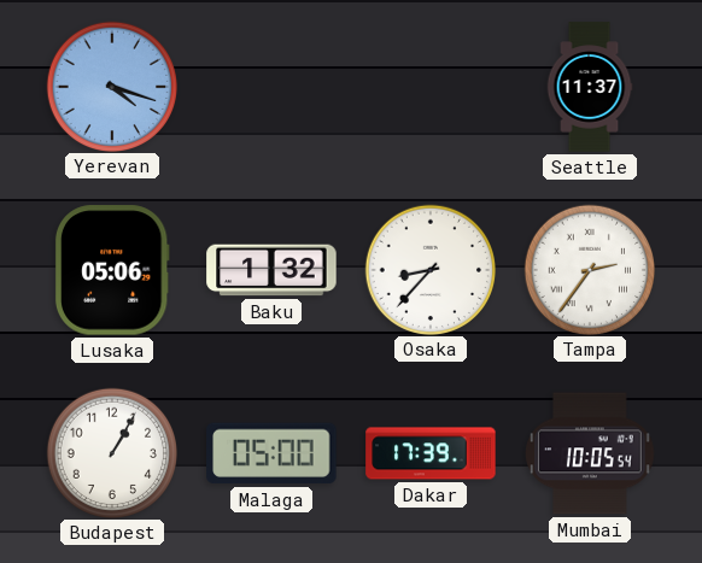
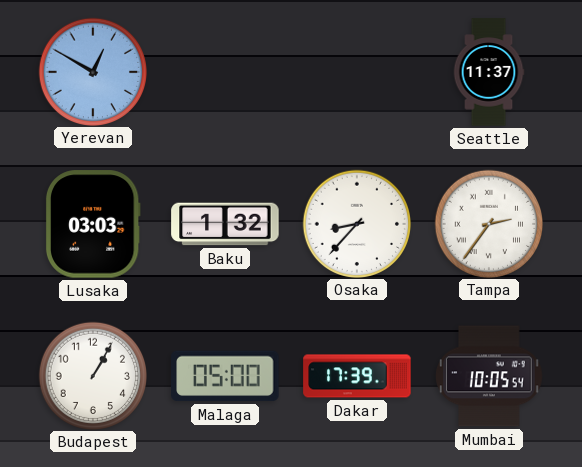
Yerevan: 4:18 -> 12:50
Lusaka: 05:06 -> 03:03
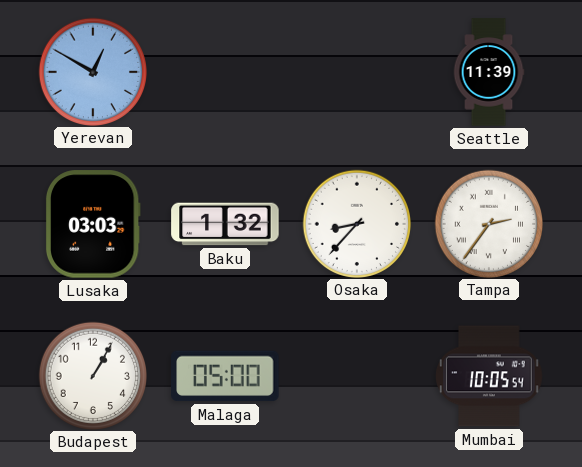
Seattle: 11:37 -> 11:39
Dakar: 17:39 -> none
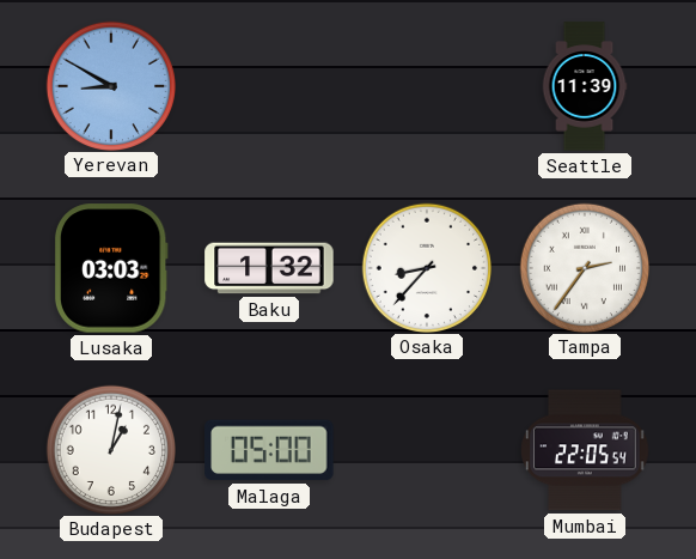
Yerevan: 12:50 -> 8:50
Budapest: 1:05 -> 1:02
Mumbai: 10:05 -> 22:05
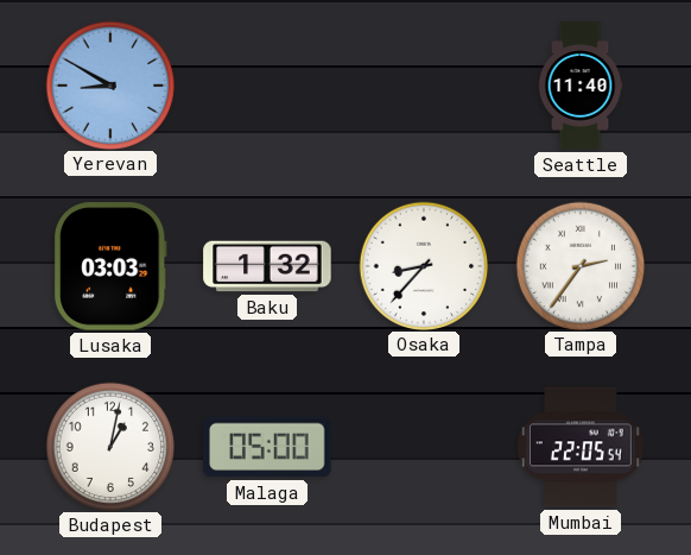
Seattle: 11:39 -> 11:40
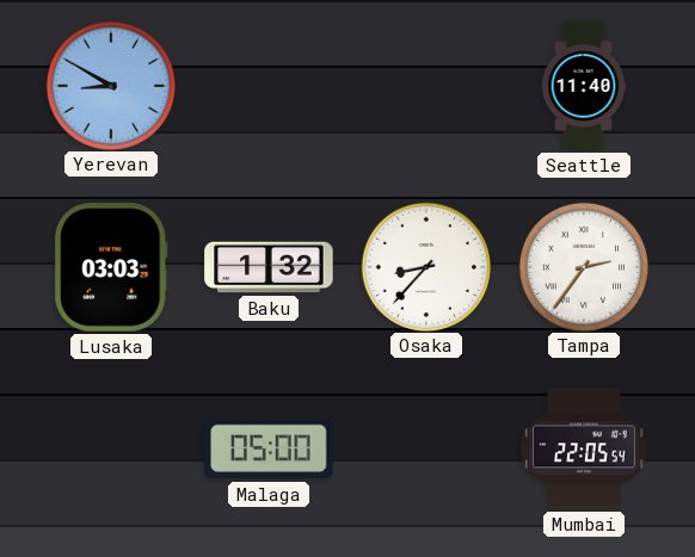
Budapest: 1:02 -> none
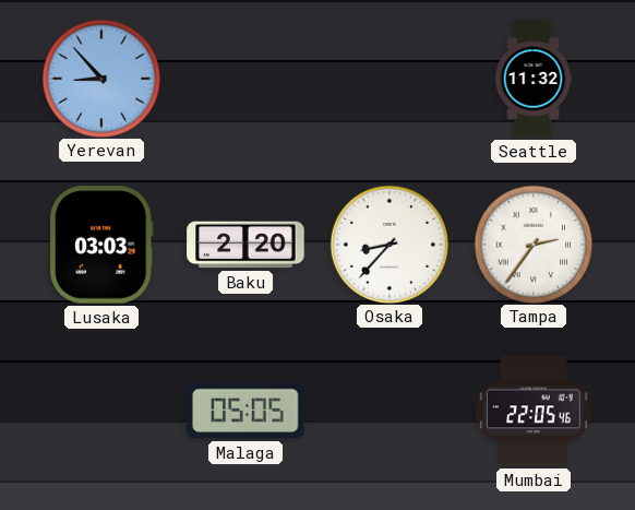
Yerevan: 8:50 -> 8:53
Seattle: 11:40 -> 11:32
Baku: 1:32 -> 2:20
Malaga: 05:00 -> 05:05
Mumbai: 22:05:54 -> 22:05:46
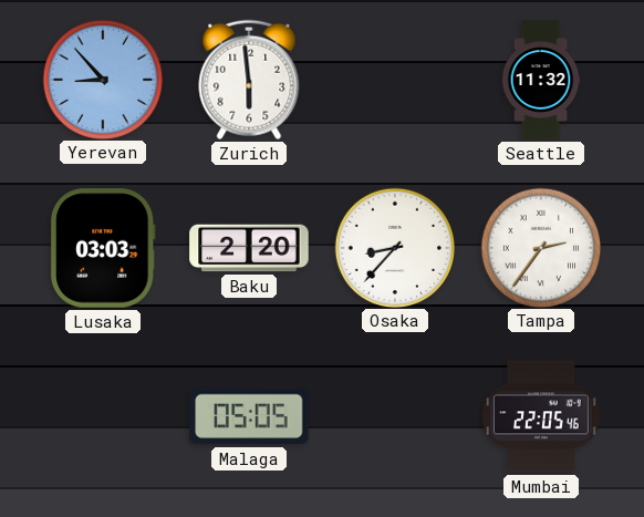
Zurich: none -> 5:59
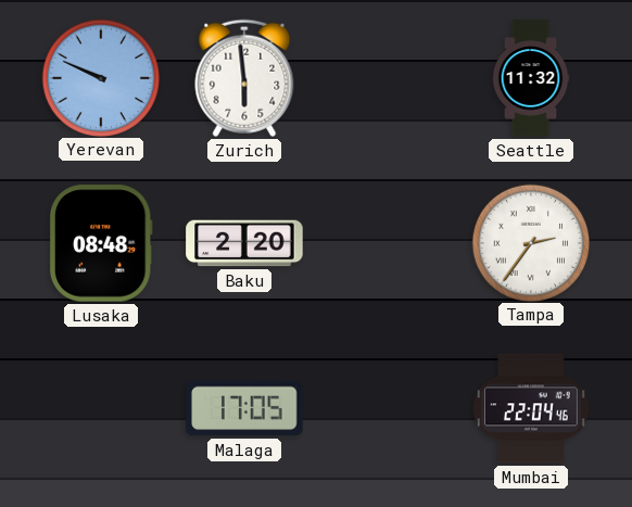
Yerevan: 8:53 -> 9:49
Lusaka: 03:03 -> 08:48
Osaka: 8:37 -> none
Malaga: 05:05 -> 17:05
Mumbai: 22:05 -> 22:04
